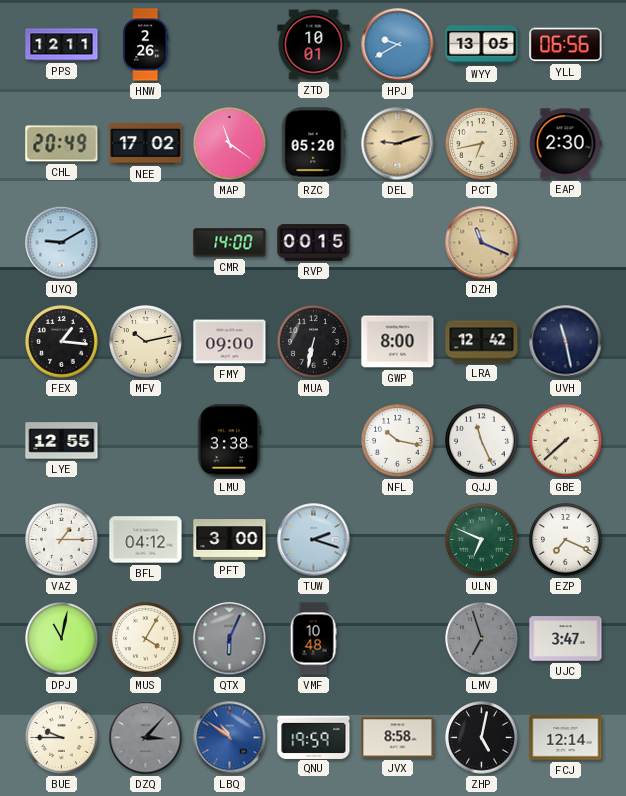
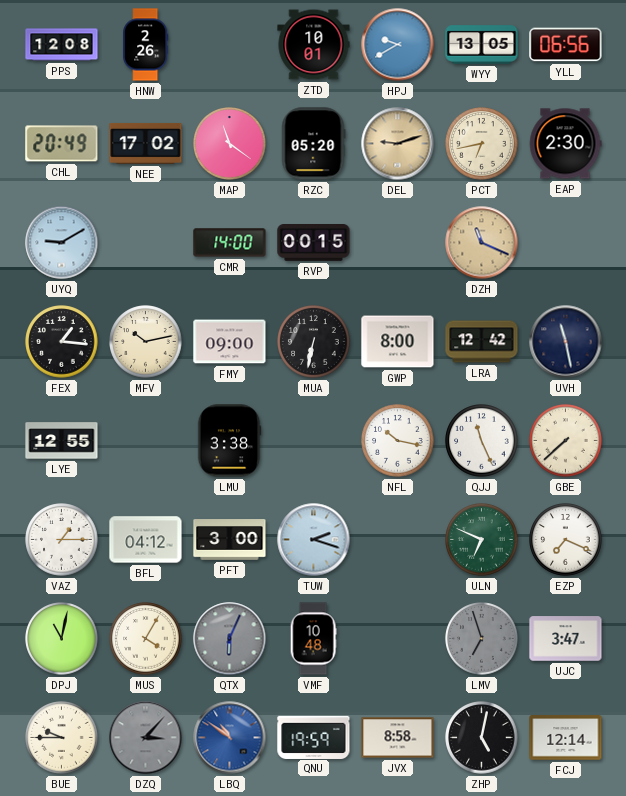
PPS: 12:11 -> 12:08
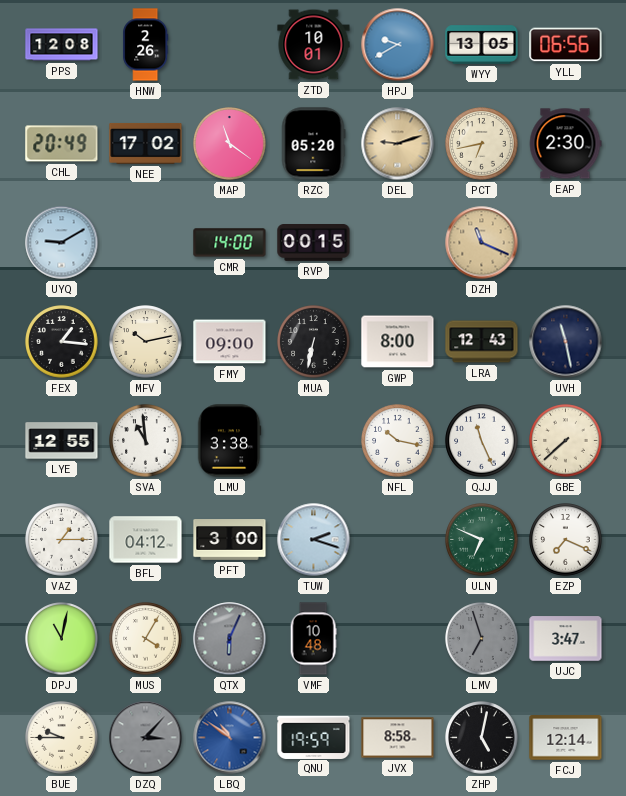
LRA: 12:42 -> 12:43
SVA: none -> 10:59
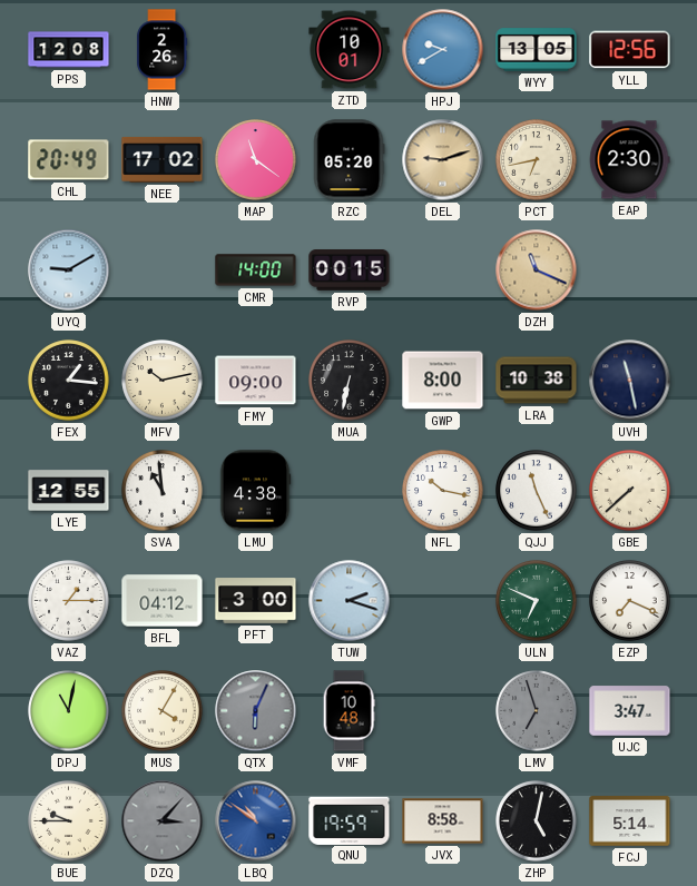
YLL: 06:56 -> 12:56
LRA: 12:43 -> 10:38
LMU: 3:38 -> 4:38
FCJ: 12:14 -> 5:14
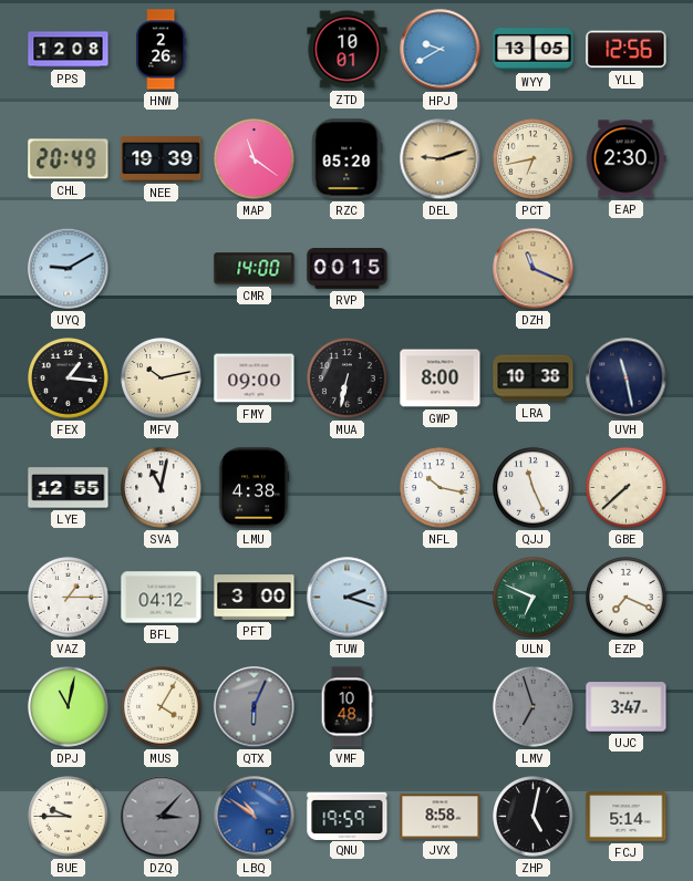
NEE: 17:02 -> 19:39
SVA: 10:59 -> 11:02
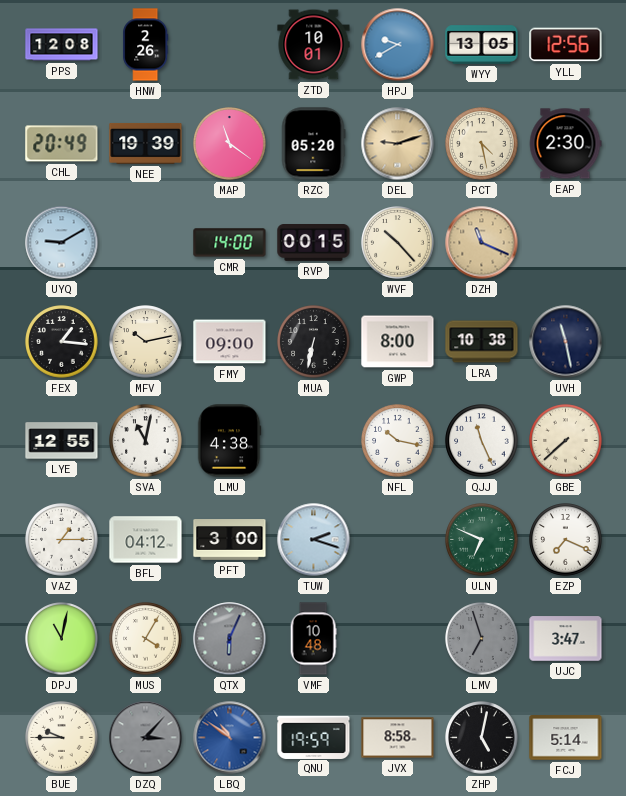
PCT: 6:43 -> 4:28
WVF: none -> 10:23
